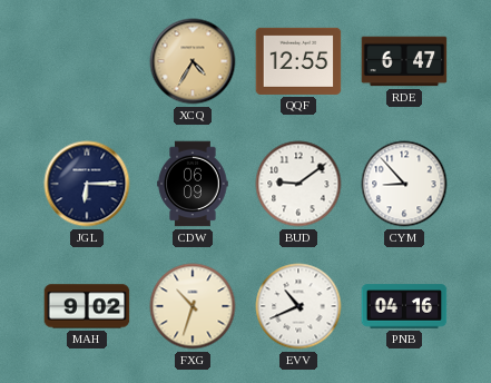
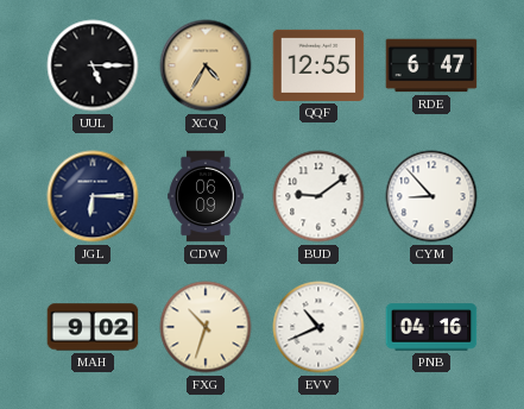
UUL: none -> 5:15
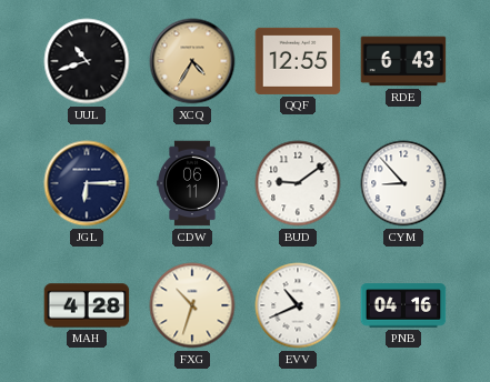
UUL: 5:15 -> 10:42
RDE: 6:47 -> 6:43
CDW: 06:09 -> 06:11
MAH: 9:02 -> 4:28
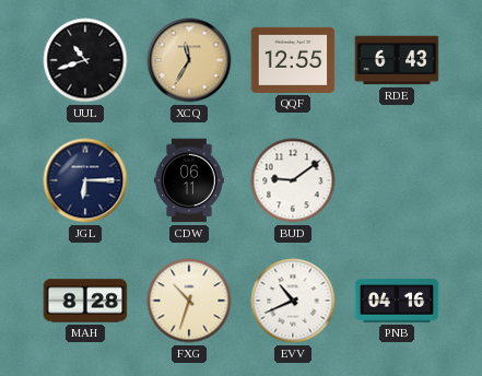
XCQ: 4:35 -> 11:35
CYM: 8:53 -> none
MAH: 4:28 -> 8:28
